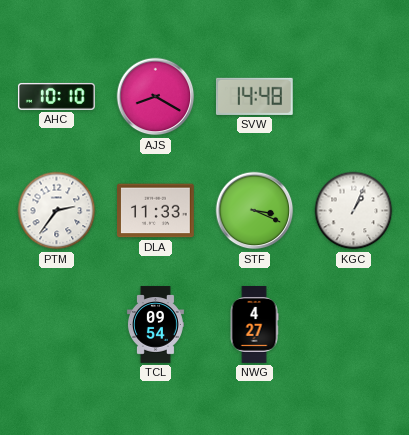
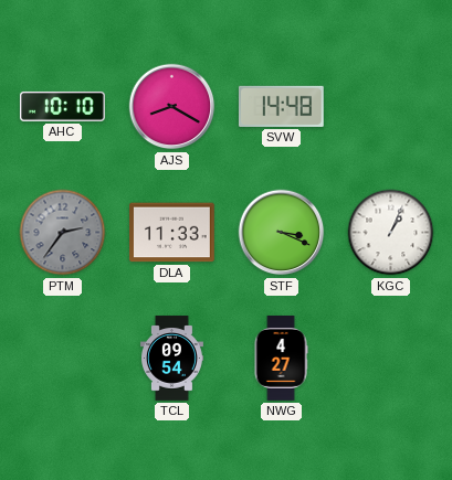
PTM dial: white -> grey
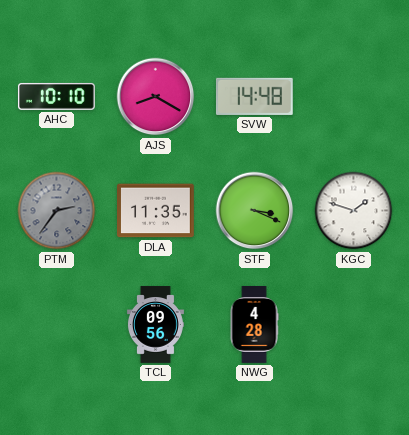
DLA: 11:33 -> 11:35
KGC: 1:04 -> 1:48
TCL: 09:54 -> 09:56
NWG: 4:27 -> 4:28
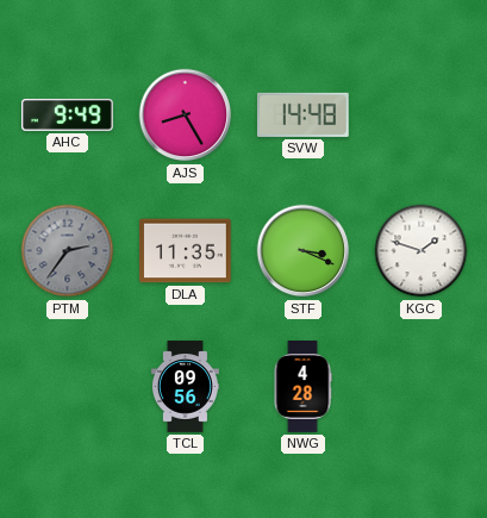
AHC: 10:10 -> 9:49
AJS: 8:20 -> 8:25
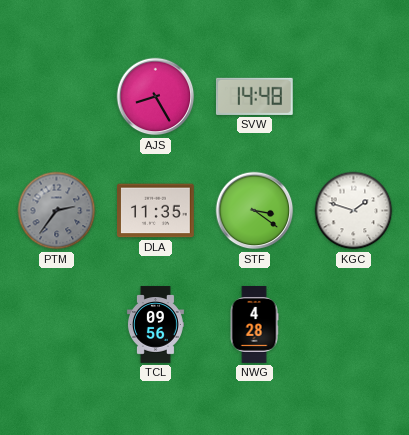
AHC: 9:49 -> none
STF: 3:19 -> 3:21
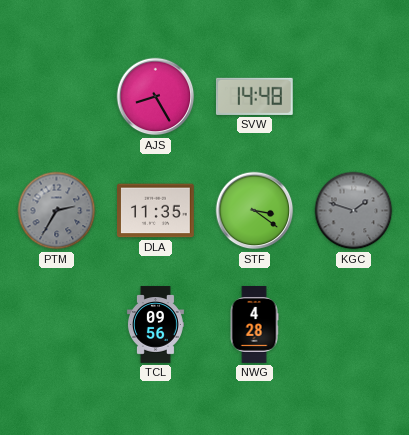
PTM: 2:36 -> 2:35
KGC dial: white -> grey
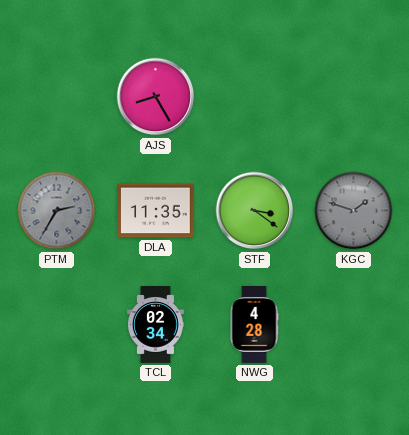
SVW: 14:48 -> none
TCL: 09:56 -> 02:34
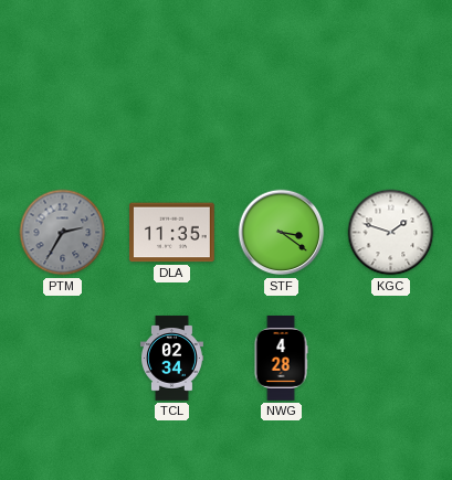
AJS: 8:25 -> none
KGC dial: grey -> white
